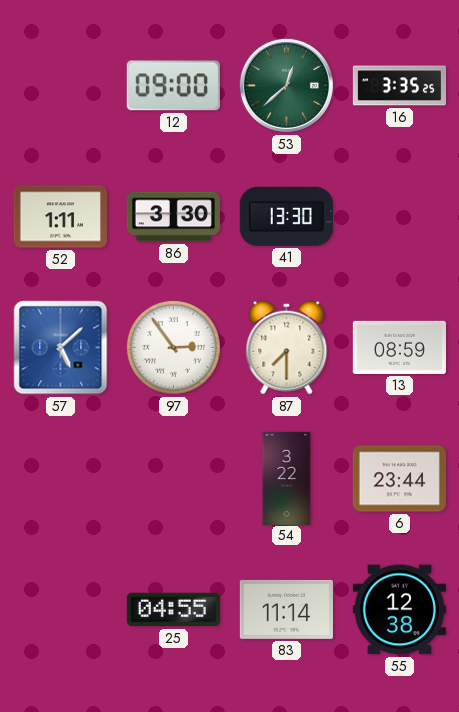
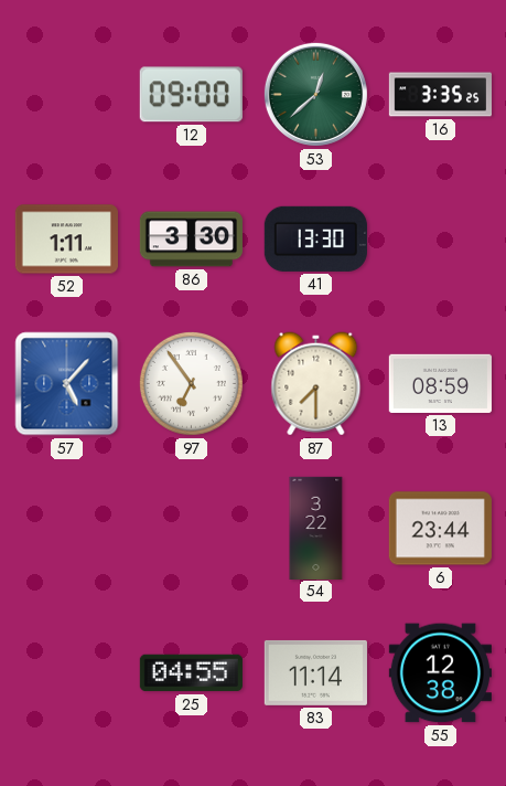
57: 5:08 -> 5:07
97: 2:54 -> 6:54
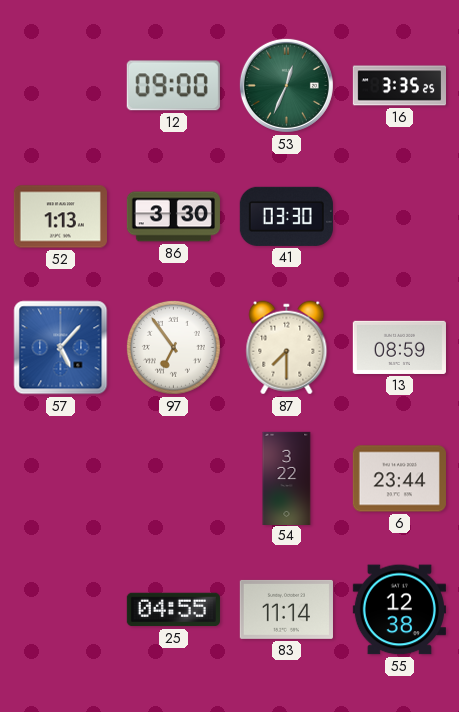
53: 12:38 -> 12:34
52: 1:11 -> 1:13
41: 13:30 -> 03:30
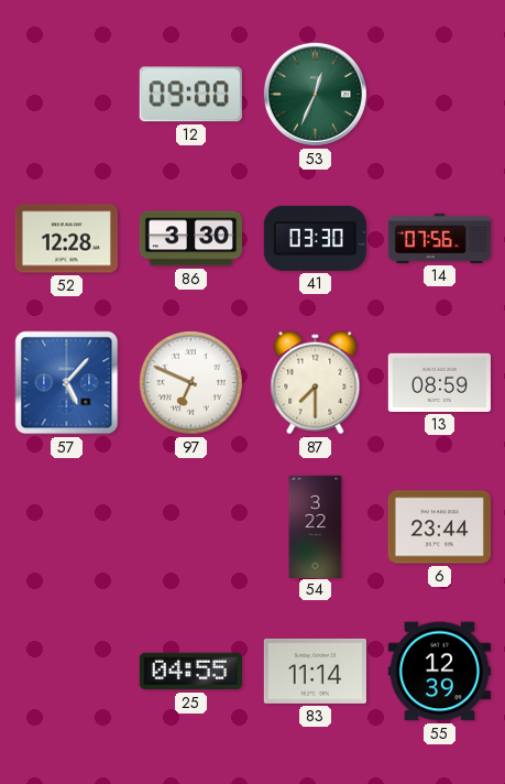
16: 3:35 -> none
52: 1:13 -> 12:28
14: none -> 07:56
97: 6:54 -> 6:49
55: 12:38 -> 12:39
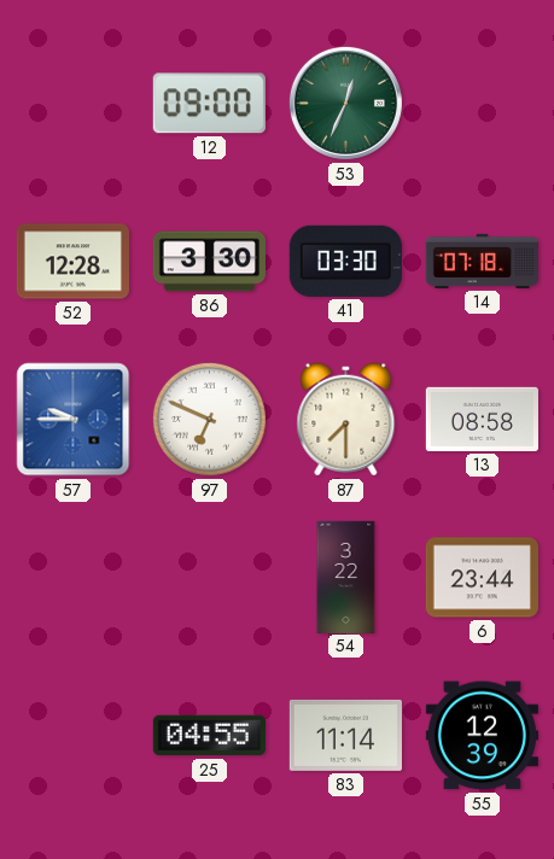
14: 07:56 -> 07:18
57: 5:07 -> 9:45
13: 08:59 -> 08:58
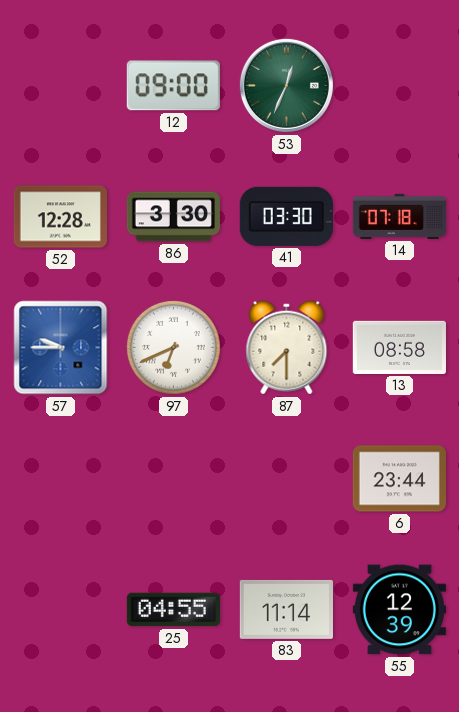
97: 6:49 -> 6:41
54: 3:22 -> none
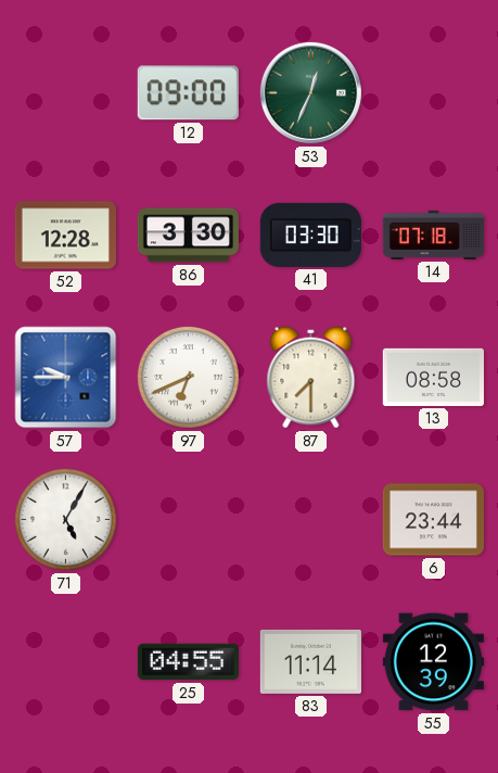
71: none -> 5:05
